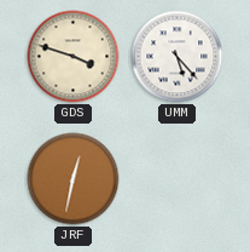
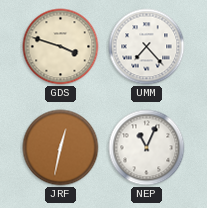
UMM: 5:23 -> 7:23
NEP: none -> 11:04
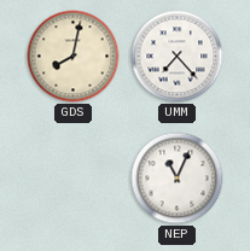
GDS: 3:48 -> 8:02
JRF: 12:32 -> none
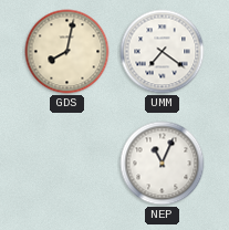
UMM: 7:23 -> 7:21
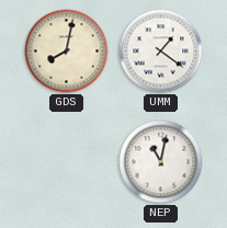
UMM: 7:21 -> 1:21
NEP: 11:04 -> 11:02
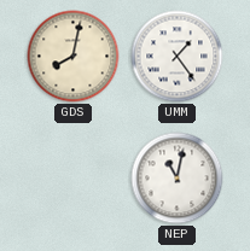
UMM: 1:21 -> 1:24
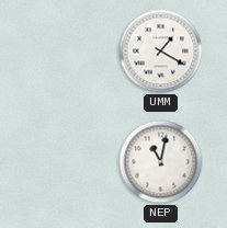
GDS: 8:02 -> none
UMM: 1:24 -> 1:20
